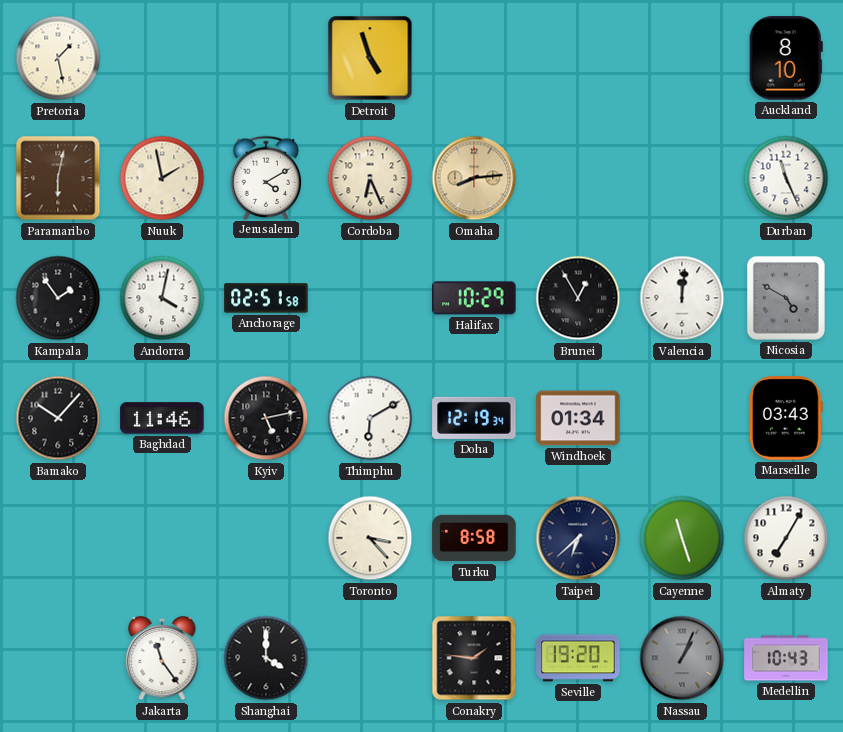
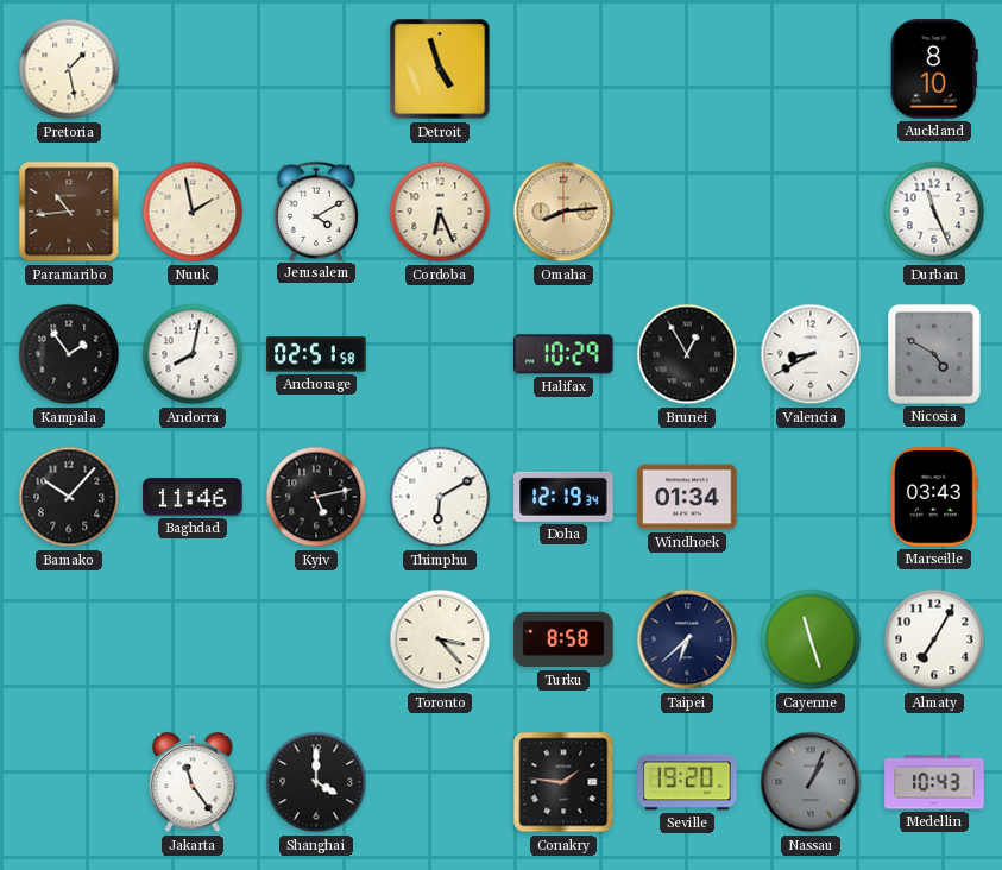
Paramaribo: 6:02 -> 10:44
Andorra: 4:02 -> 8:02
Valencia: 12:01 -> 8:40
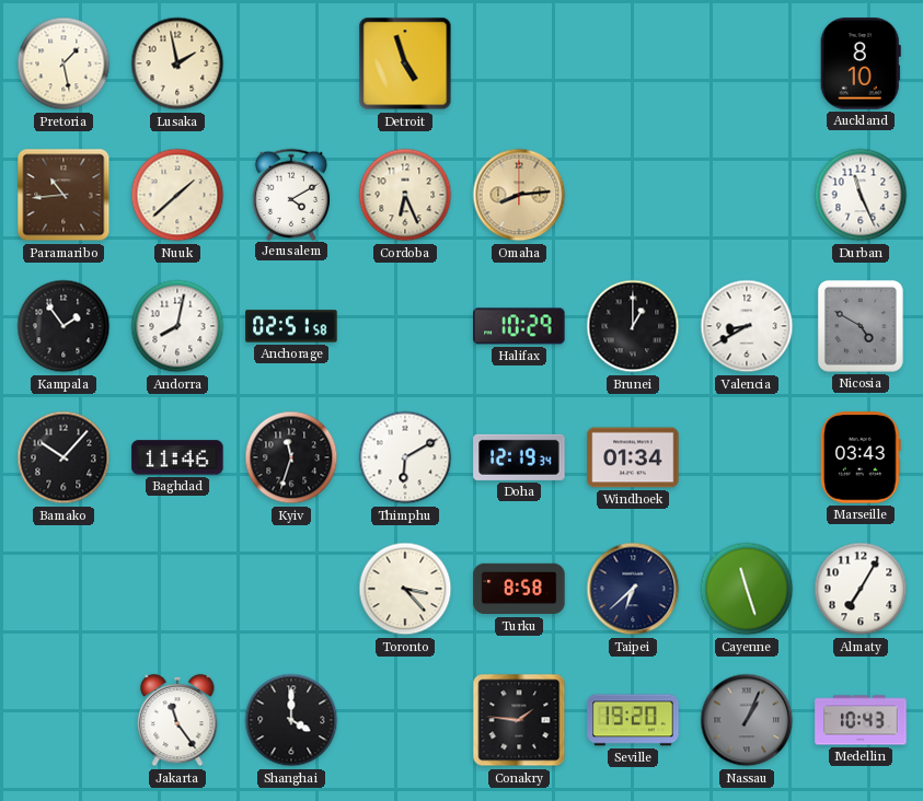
Lusaka: none -> 1:58
Nuuk: 1:58 -> 1:38
Brunei: 12:55 -> 1:00
Kyiv: 5:13 -> 11:33
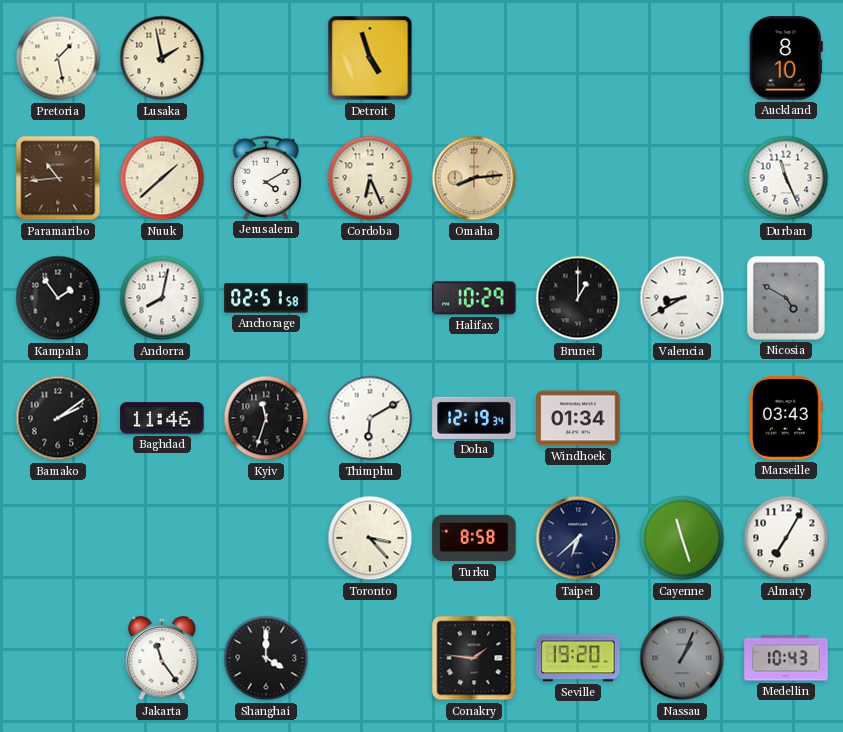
Bamako: 10:07 -> 2:09
